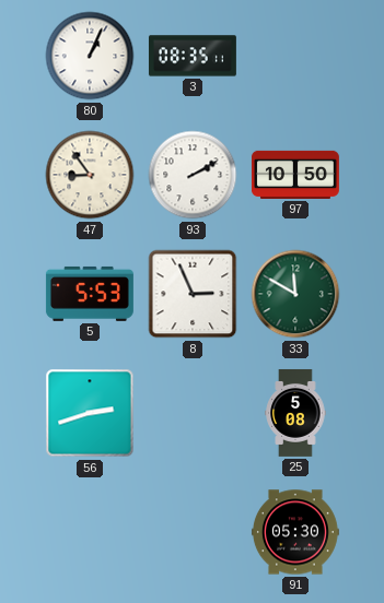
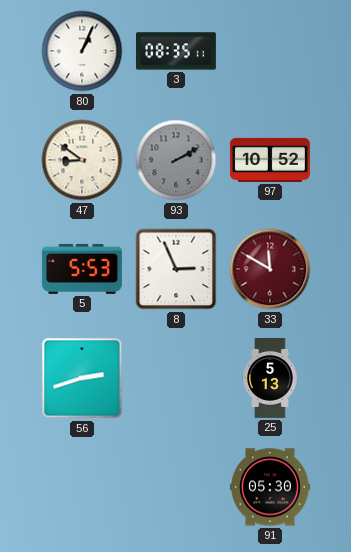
47: 8:54 -> 8:51
93 dial: white -> grey
97: 10:50 -> 10:52
33 dial: green -> burgundy
25: 5:08 -> 5:13
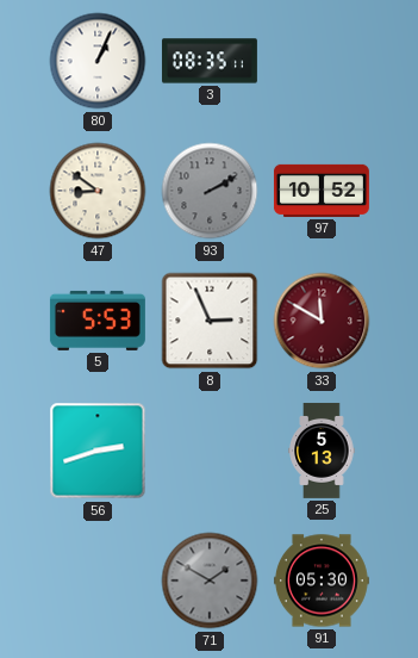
71: none -> 1:50
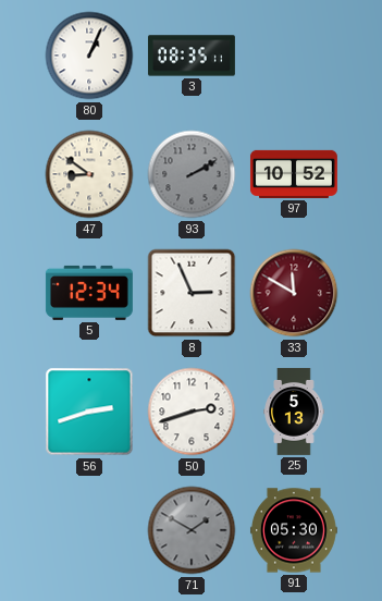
5: 5:53 -> 12:34
50: none -> 2:42
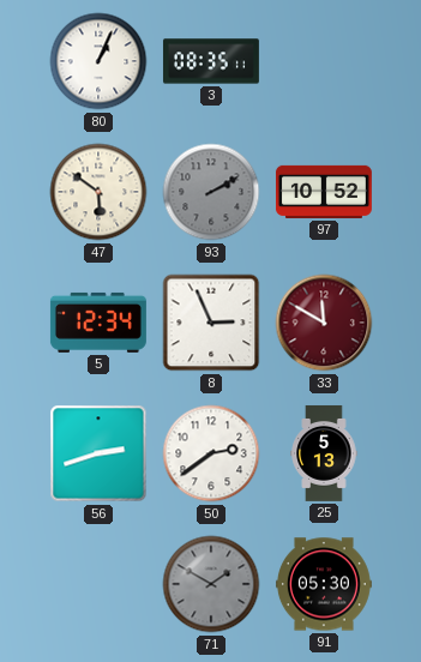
47: 8:51 -> 5:51
50: 2:42 -> 2:39
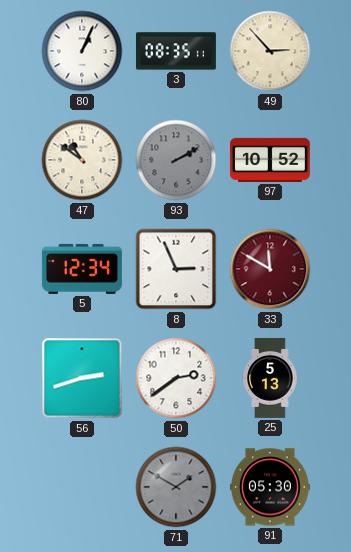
49: none -> 2:53
47: 5:51 -> 10:51
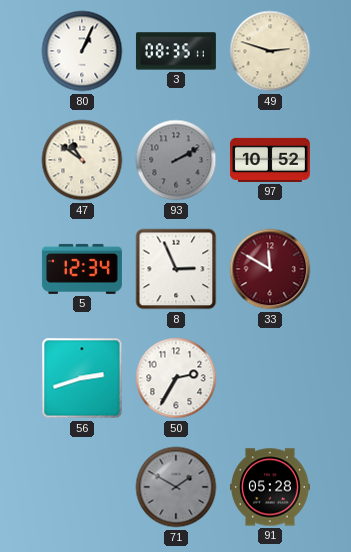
49: 2:53 -> 2:48
50: 2:39 -> 2:35
25: 5:13 -> none
91: 05:30 -> 05:28
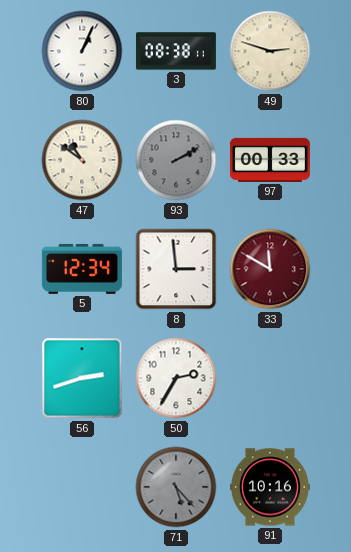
3: 08:35 -> 08:38
97: 10:52 -> 00:33
8: 2:56 -> 2:59
71: 1:50 -> 5:23
91: 05:28 -> 10:16
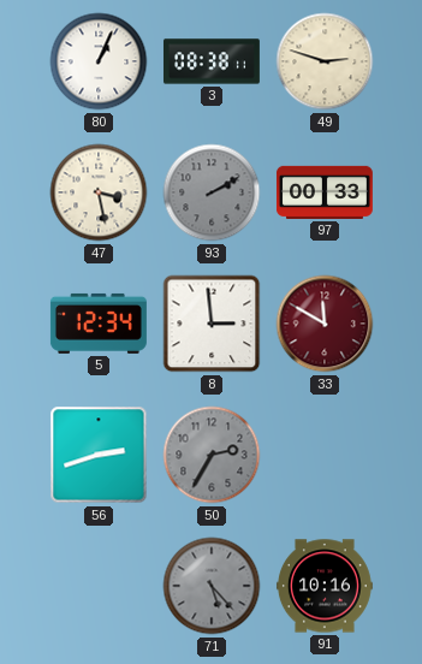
47: 10:51 -> 3:28
50 dial: white -> grey
